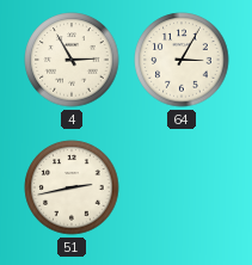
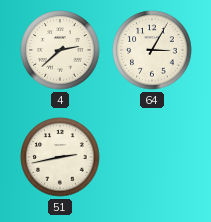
4: 2:55 -> 2:38
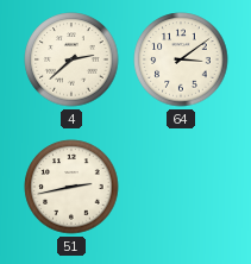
64: 3:05 -> 3:09
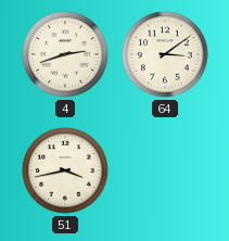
4: 2:38 -> 2:42
51: 2:43 -> 3:43
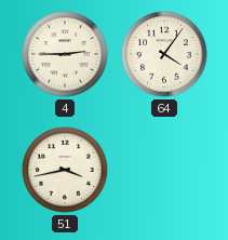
4: 2:42 -> 2:45
64: 3:09 -> 4:06
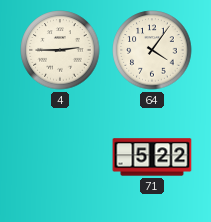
51: 3:43 -> none
71: none -> 5:22
